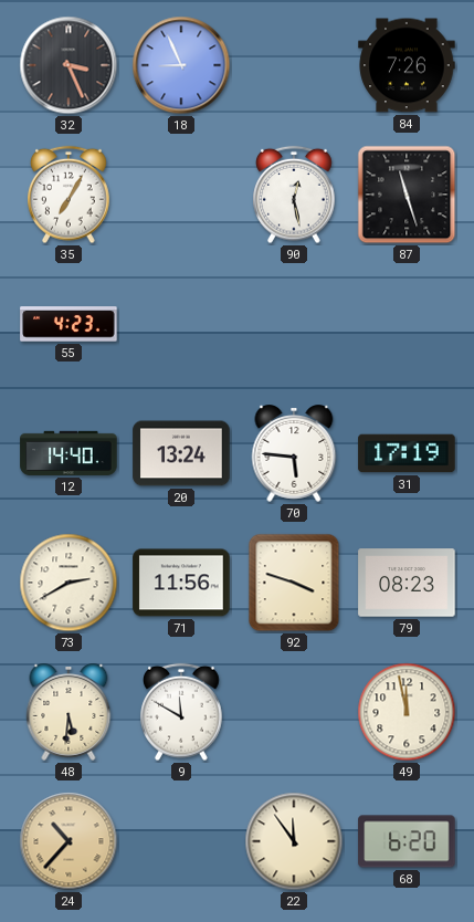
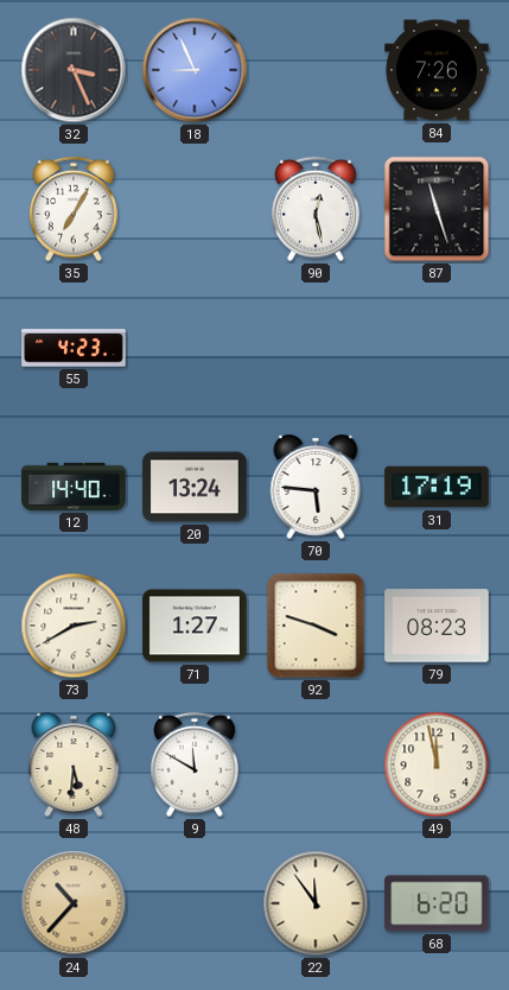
71: 11:56 -> 1:27
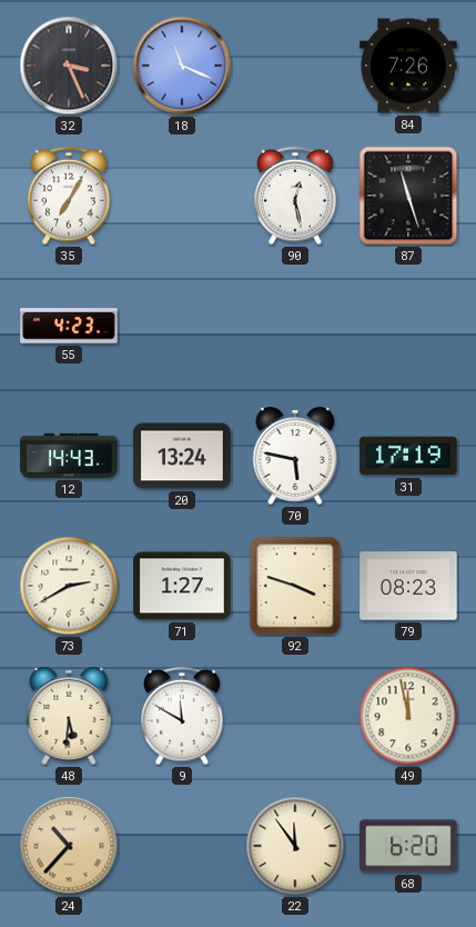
18: 8:56 -> 11:19
12: 14:40 -> 14:43
70: 5:46 -> 5:47
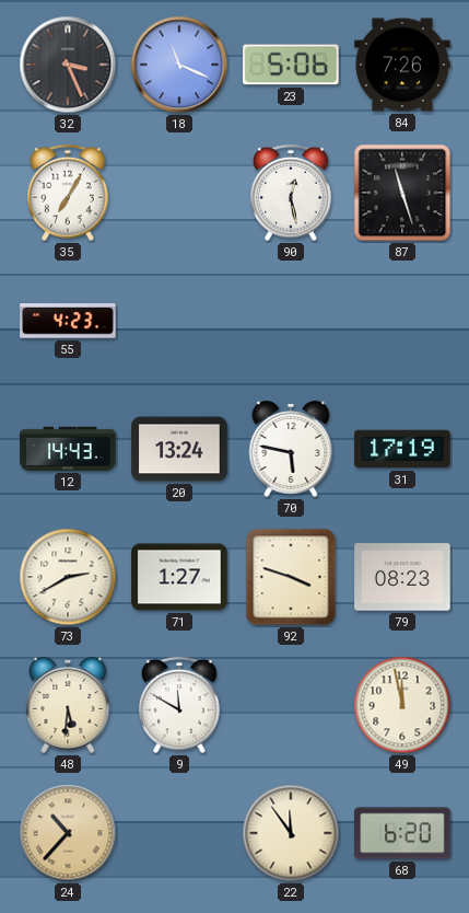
23: none -> 5:06
